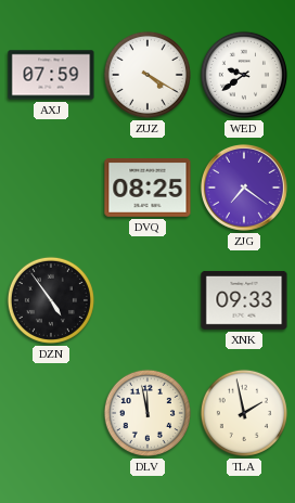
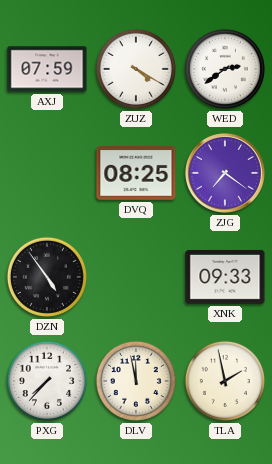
WED: 9:39 -> 2:39
PXG: none -> 7:37
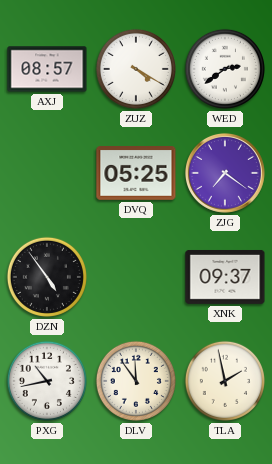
AXJ: 07:59 -> 08:57
DVQ: 08:25 -> 05:25
XNK: 09:33 -> 09:37
PXG: 7:37 -> 10:43
DLV: 11:58 -> 11:54
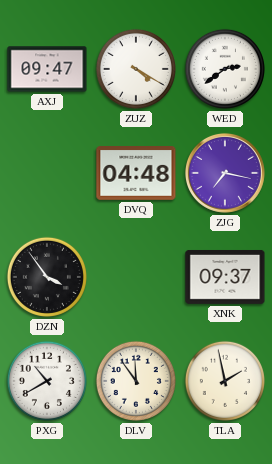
AXJ: 08:57 -> 09:47
DVQ: 05:25 -> 04:48
ZJG: 7:21 -> 7:17
DZN: 4:54 -> 3:54
PXG: 10:43 -> 10:40
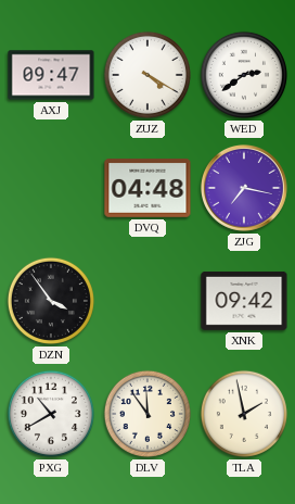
XNK: 09:37 -> 09:42
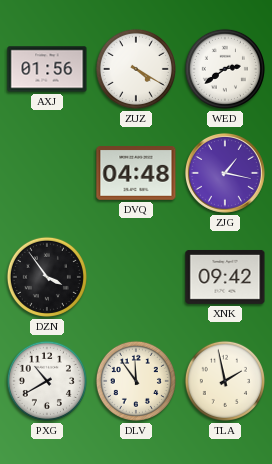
AXJ: 09:47 -> 01:56
ZJG: 7:17 -> 1:17
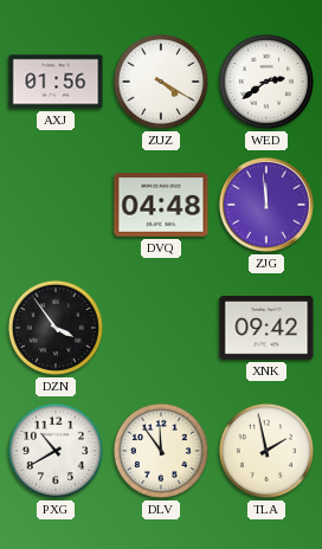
ZJG: 1:17 -> 11:59
